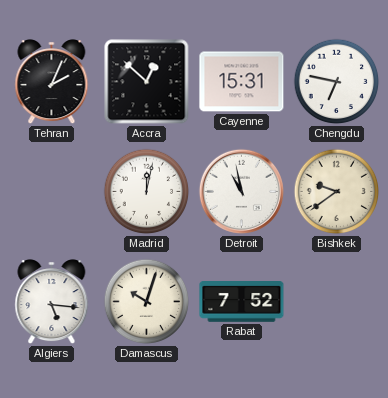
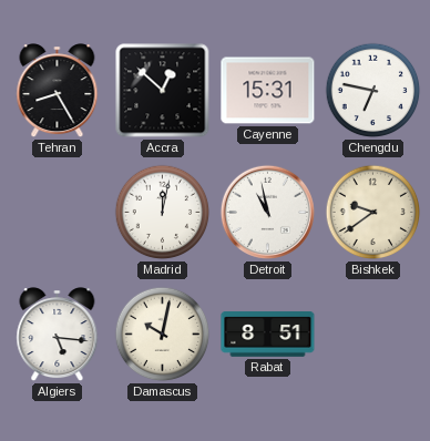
Tehran: 2:04 -> 8:25
Damascus: 10:03 -> 10:02
Rabat: 7:52 -> 8:51
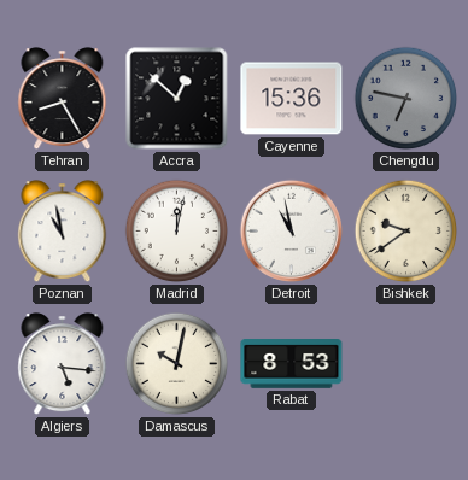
Cayenne: 15:31 -> 15:36
Chengdu dial: white -> grey
Poznan: none -> 10:58
Rabat: 8:51 -> 8:53
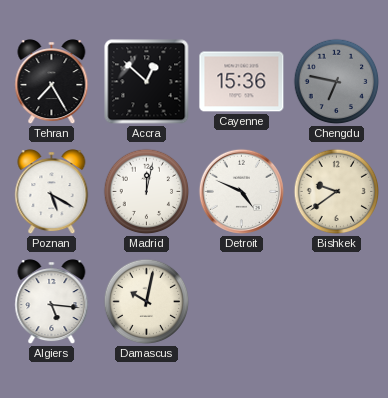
Tehran: 8:25 -> 7:25
Poznan: 10:58 -> 5:20
Detroit: 10:58 -> 4:49
Rabat: 8:53 -> none
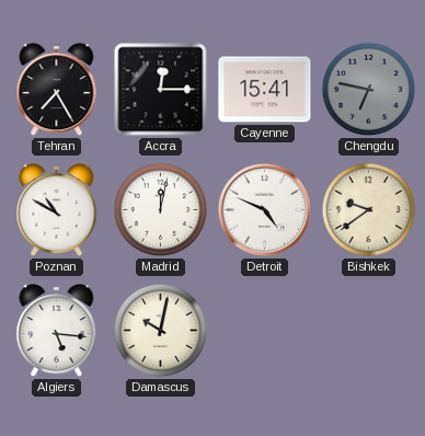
Accra: 12:52 -> 12:15
Cayenne: 15:36 -> 15:41
Poznan: 5:20 -> 10:50
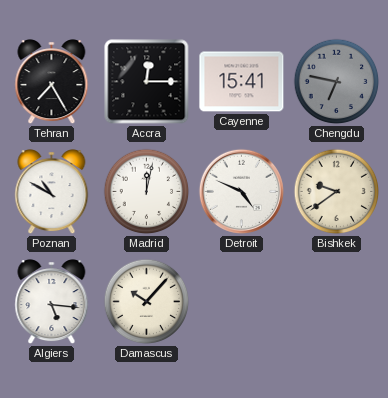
Damascus: 10:02 -> 10:07
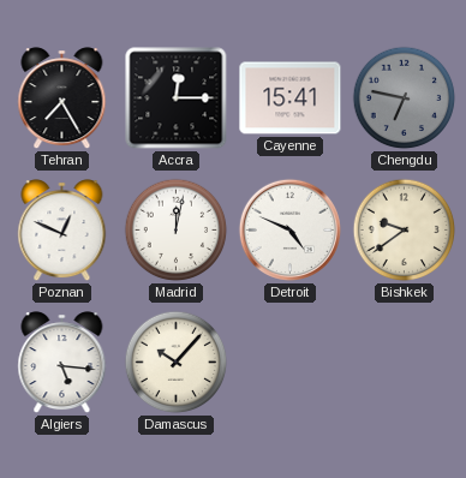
Poznan: 10:50 -> 12:49
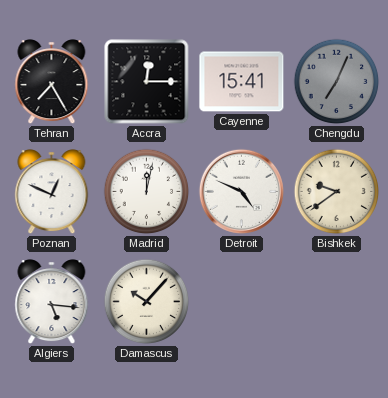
Chengdu: 6:47 -> 7:04
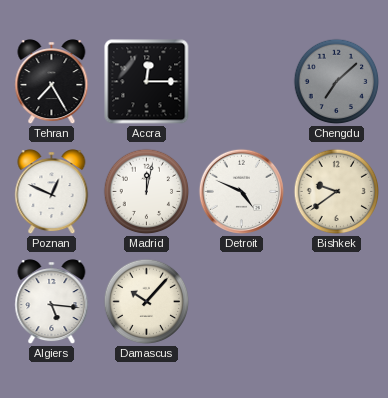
Cayenne: 15:41 -> none
Chengdu: 7:04 -> 7:08
